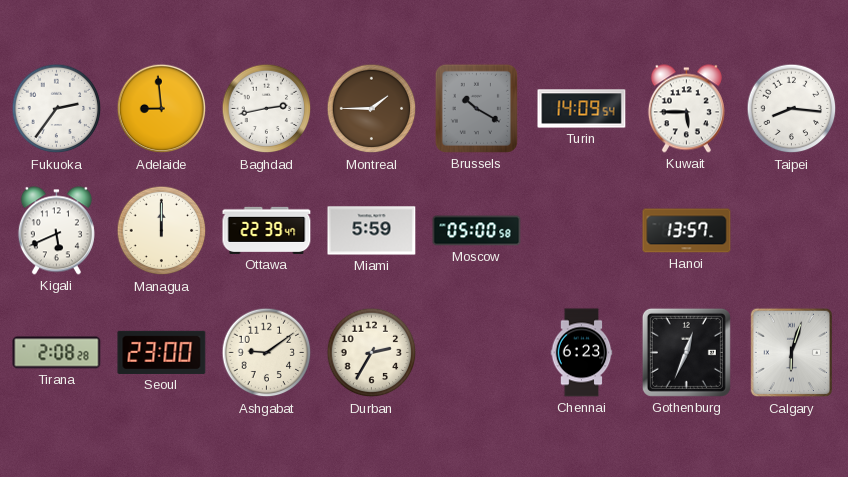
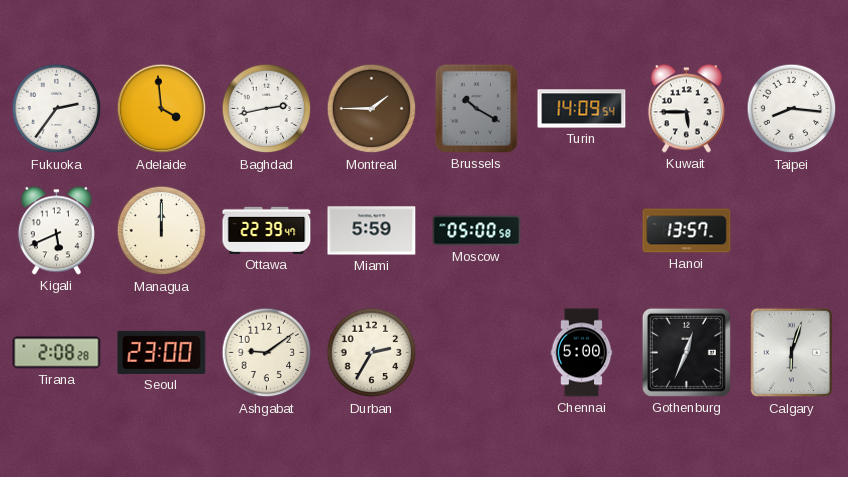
Adelaide: 8:59 -> 3:59
Chennai: 6:23 -> 5:00
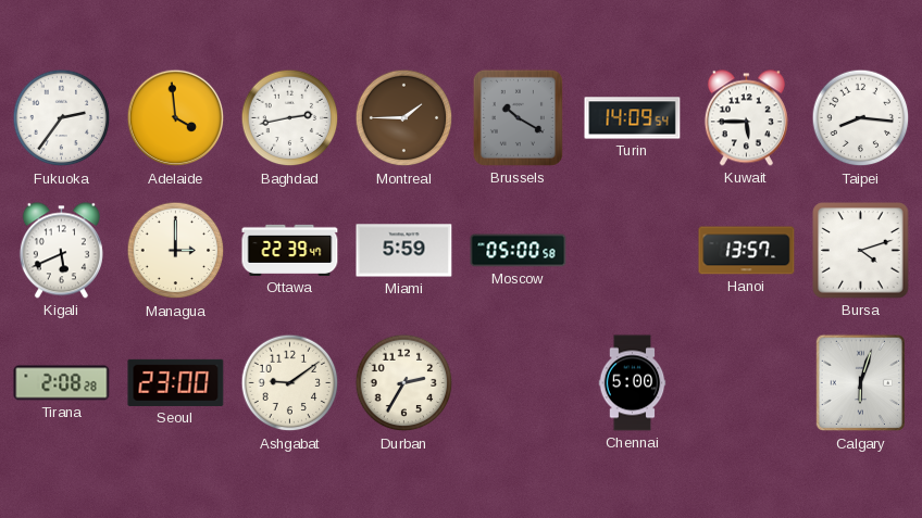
Managua: 12:00 -> 3:00
Bursa: none -> 4:12
Gothenburg: 12:34 -> none
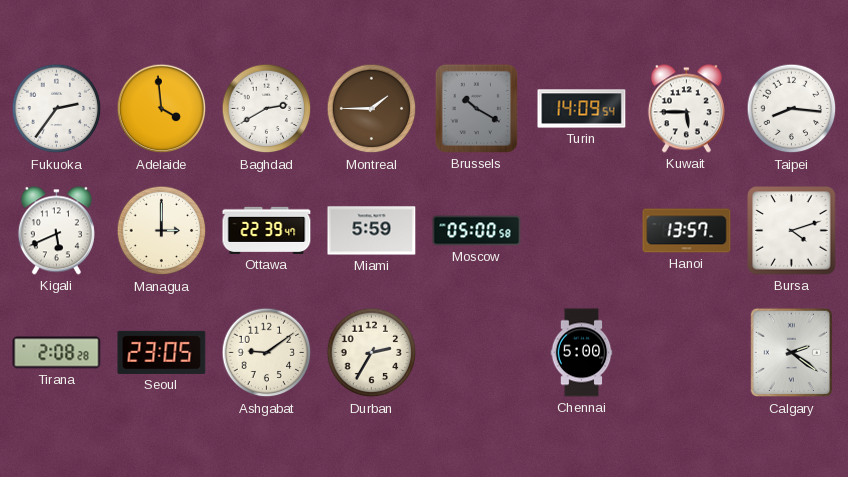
Baghdad: 2:43 -> 2:40
Seoul: 23:00 -> 23:05
Calgary: 6:03 -> 2:21
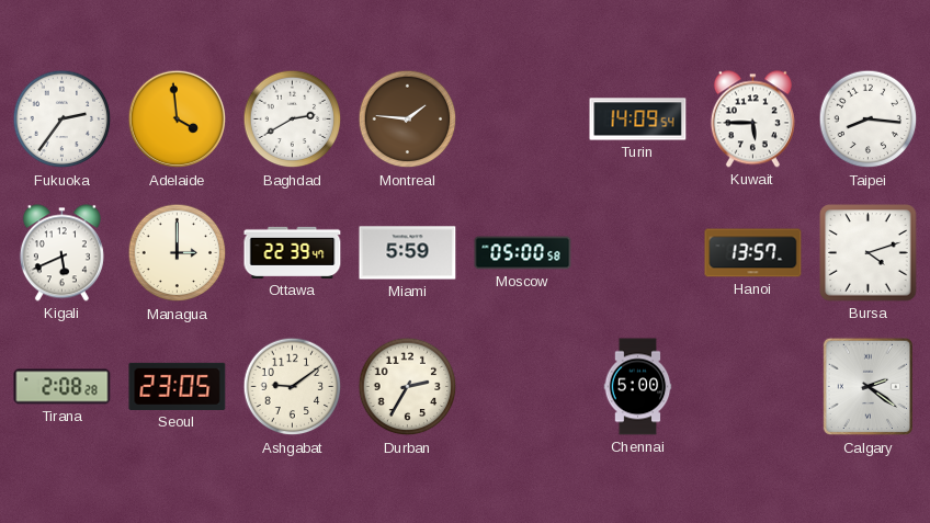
Montreal: 1:45 -> 1:46
Brussels: 10:20 -> none
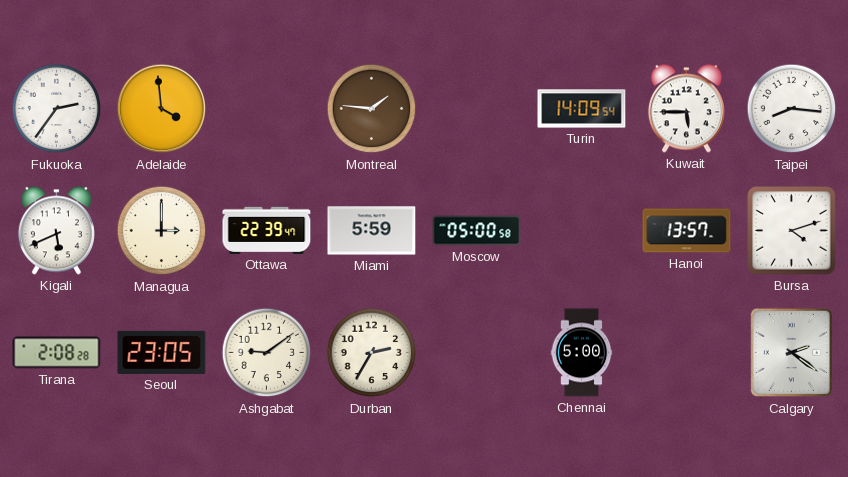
Baghdad: 2:40 -> none
